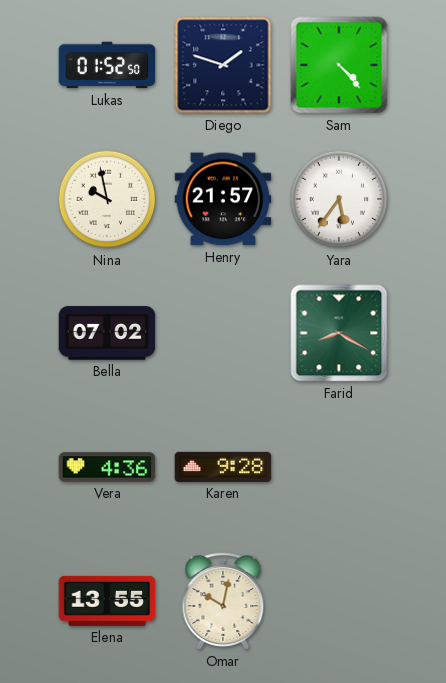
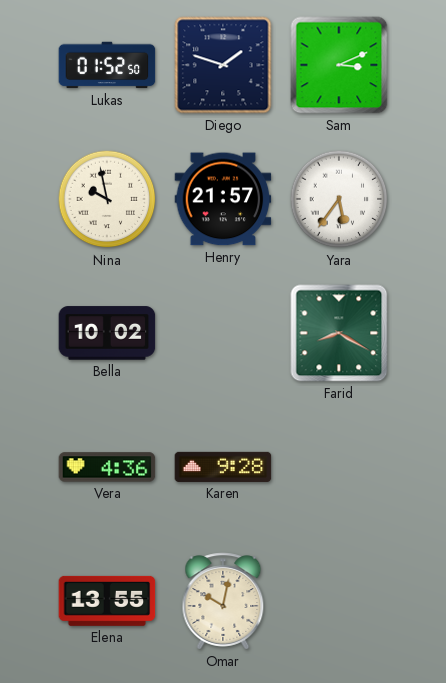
Sam: 4:23 -> 3:11
Bella: 07:02 -> 10:02
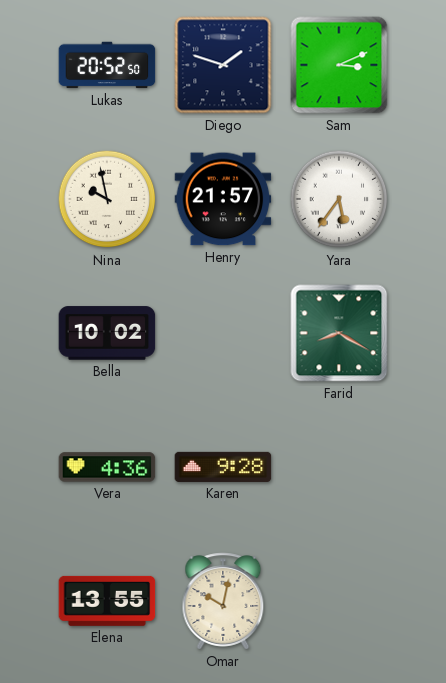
Lukas: 01:52 -> 20:52
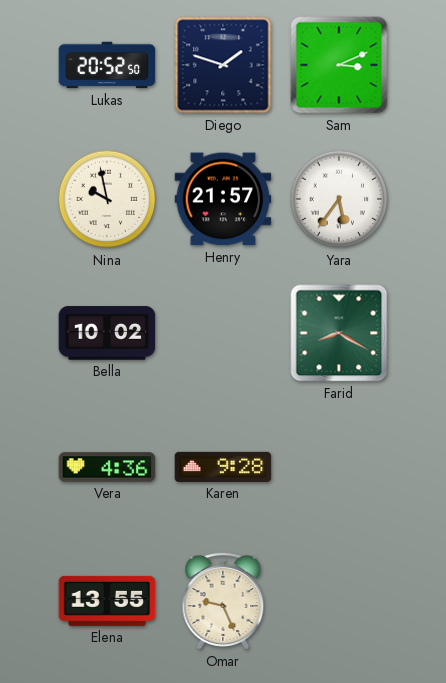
Omar: 10:02 -> 9:26
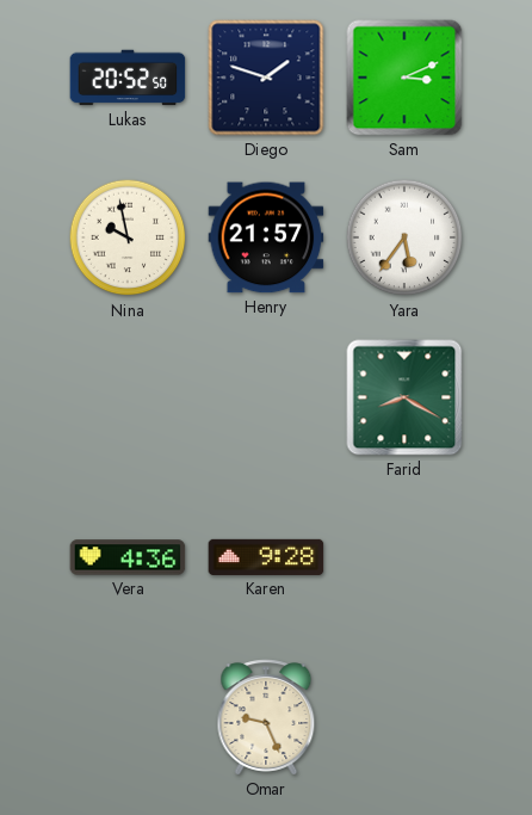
Bella: 10:02 -> none
Elena: 13:55 -> none
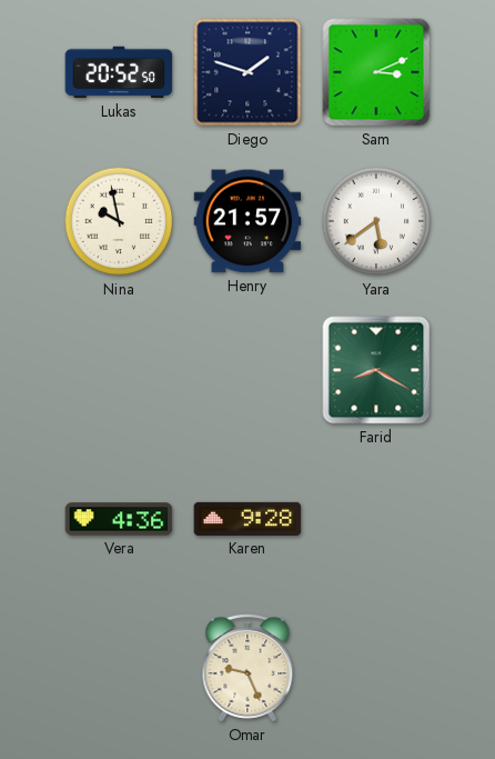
Yara: 5:36 -> 5:39
